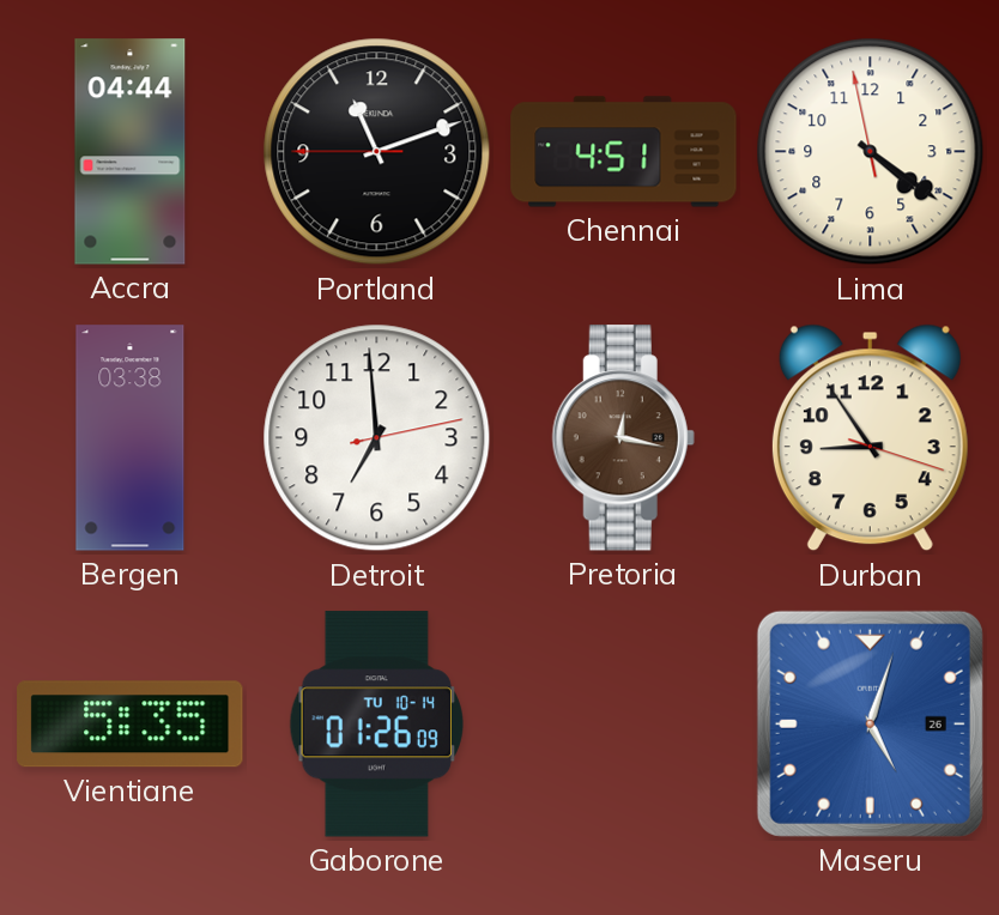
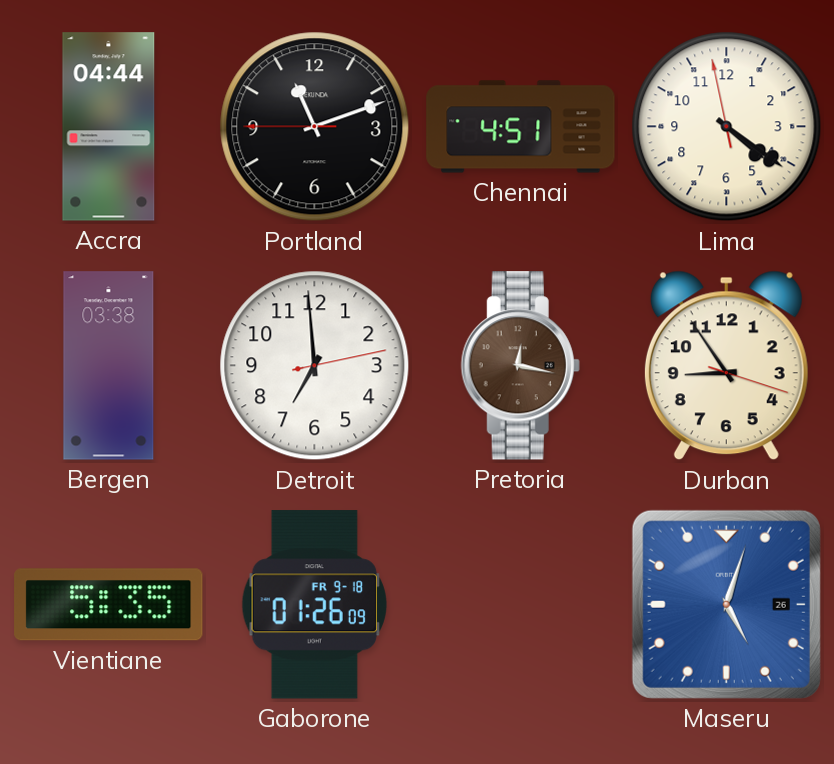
Gaborone date: TU 10-14 -> FR 9-18
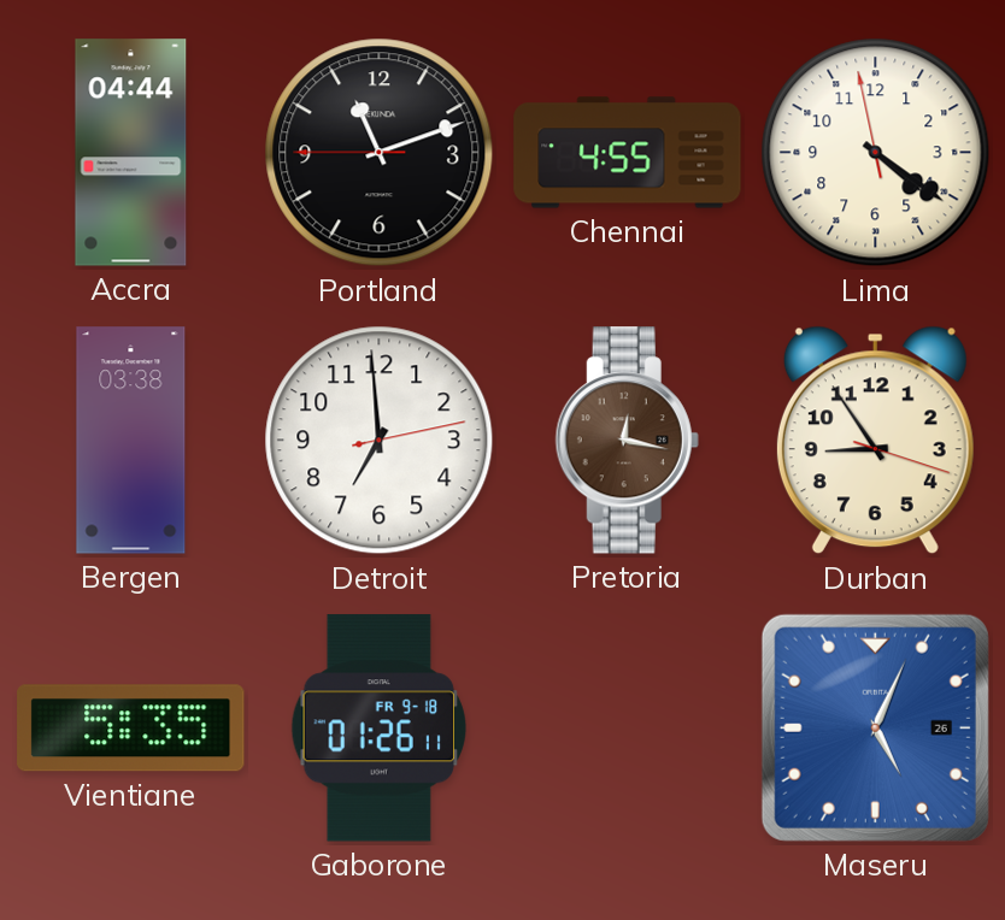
Chennai: 4:51 -> 4:55
Gaborone: 01:26:09 -> 01:26:11
Maseru: 5:03 -> 5:04
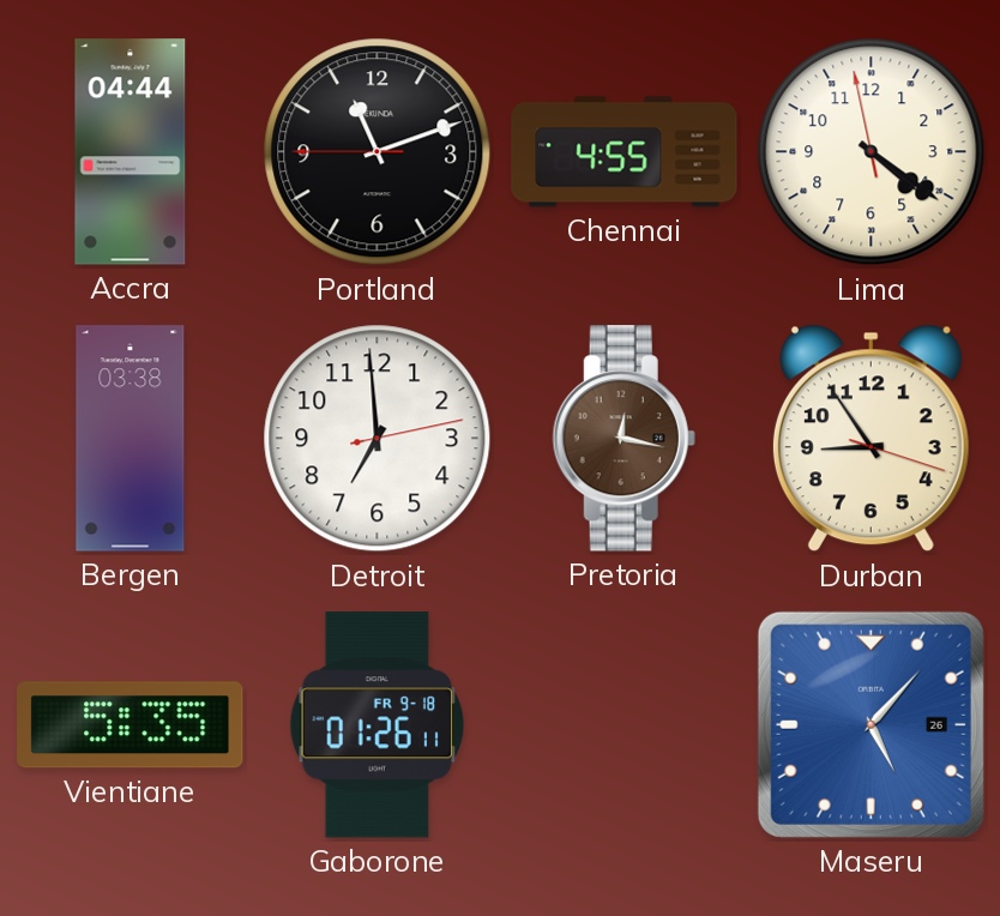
Maseru: 5:04 -> 5:07
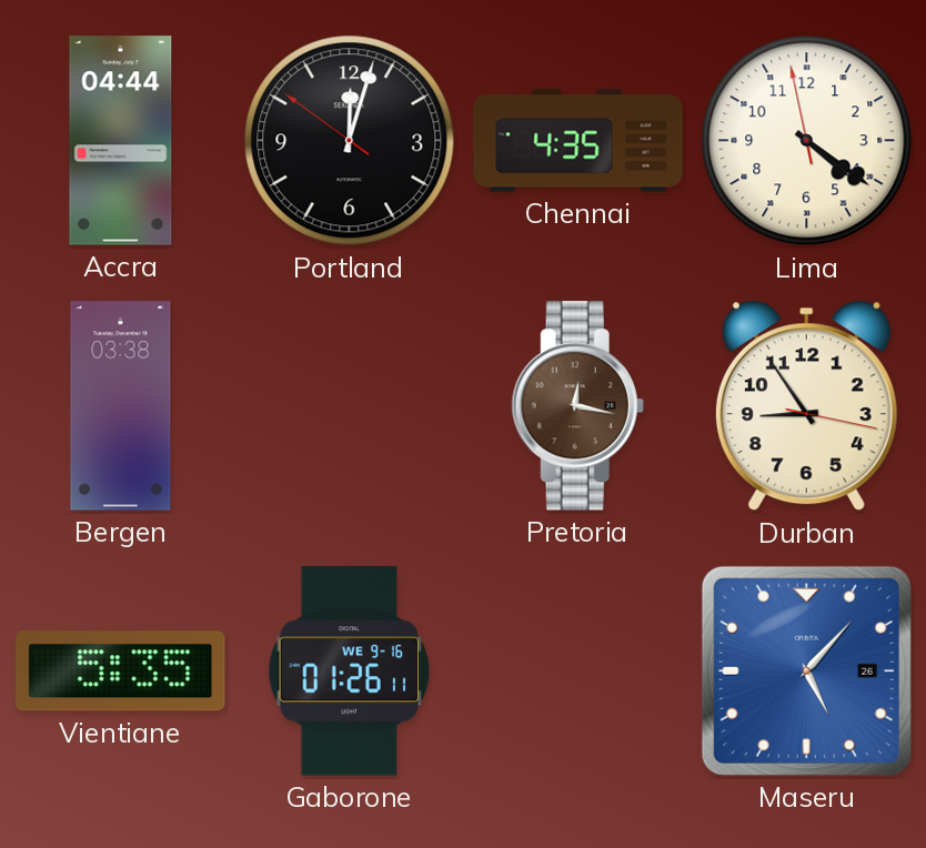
Portland: 11:11 -> 12:02
Chennai: 4:55 -> 4:35
Detroit: 6:59 -> none
Durban: 8:54:18 -> 8:54:17
Gaborone date: FR 9-18 -> WE 9-16
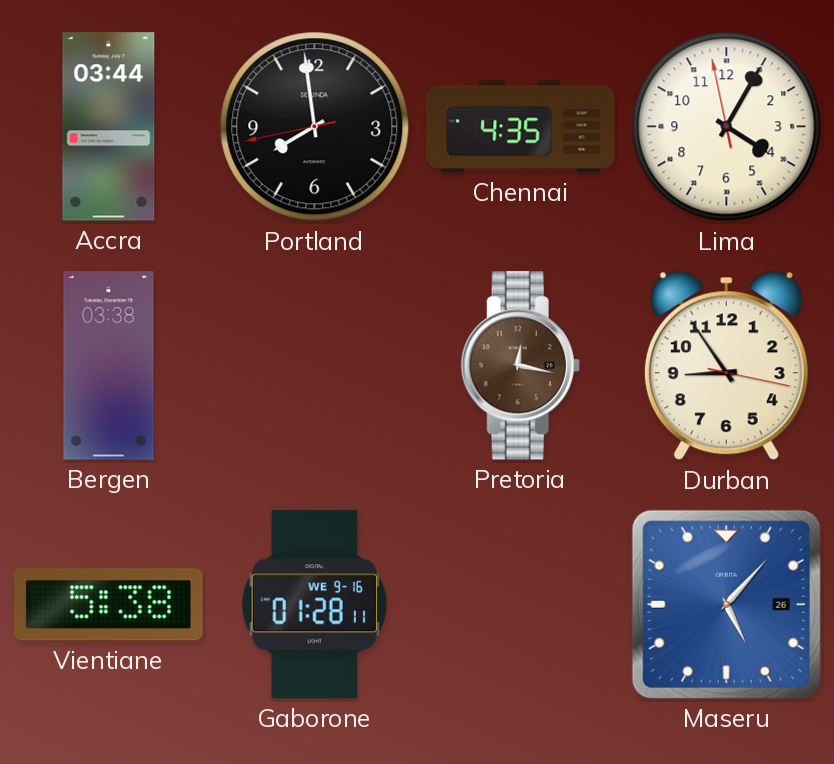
Accra: 04:44 -> 03:44
Portland: 12:02 -> 7:58
Lima: 4:20 -> 4:04
Vientiane: 5:35 -> 5:38
Gaborone: 01:26 -> 01:28
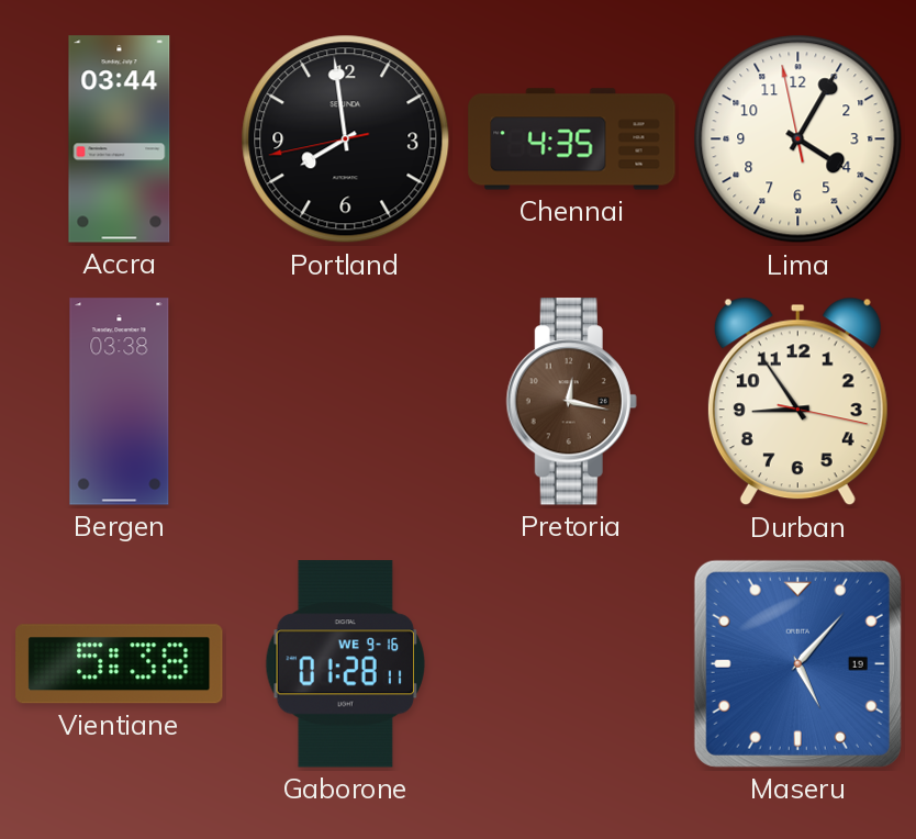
Maseru date: 26 -> 19
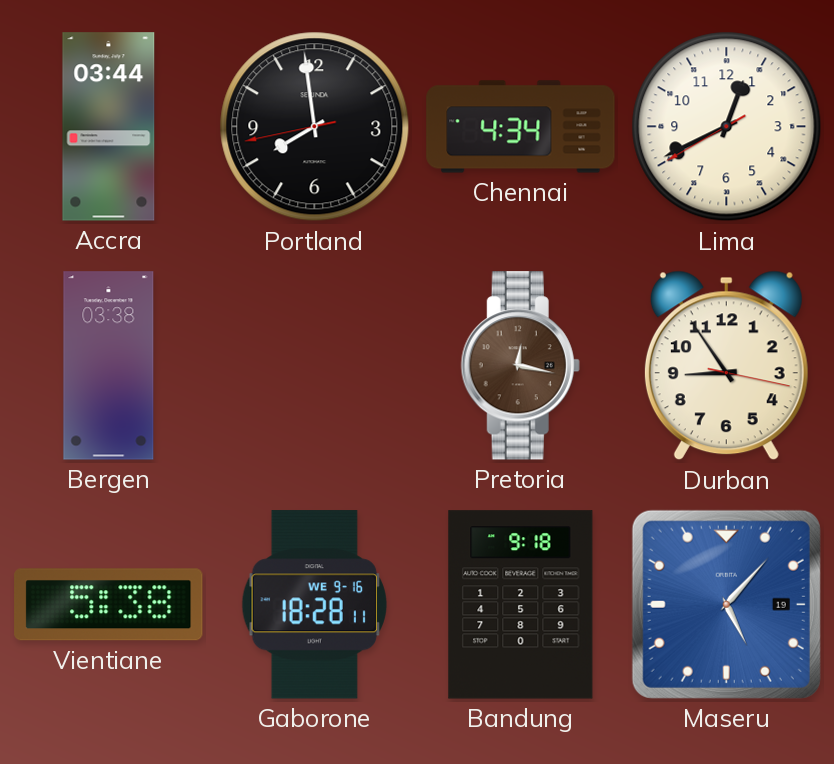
Chennai: 4:35 -> 4:34
Lima: 4:04 -> 12:40
Gaborone: 01:28 -> 18:28
Bandung: none -> 9:18
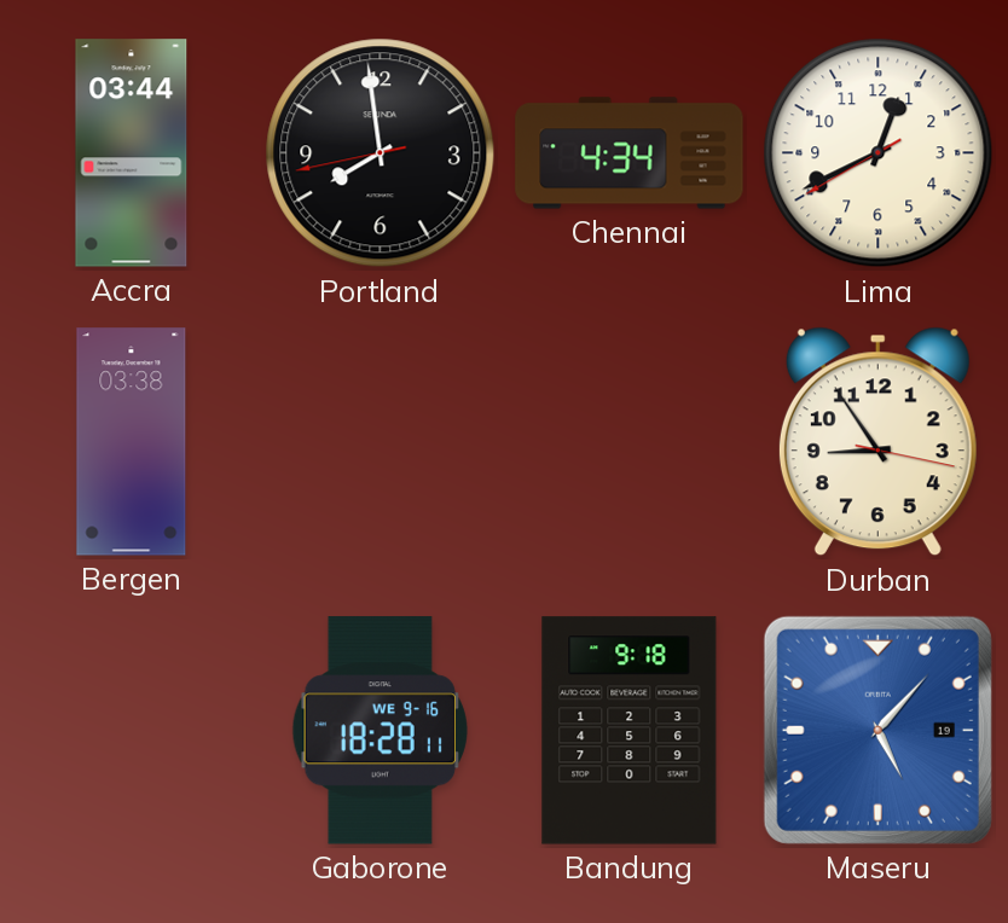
Pretoria: 12:17 -> none
Vientiane: 5:38 -> none
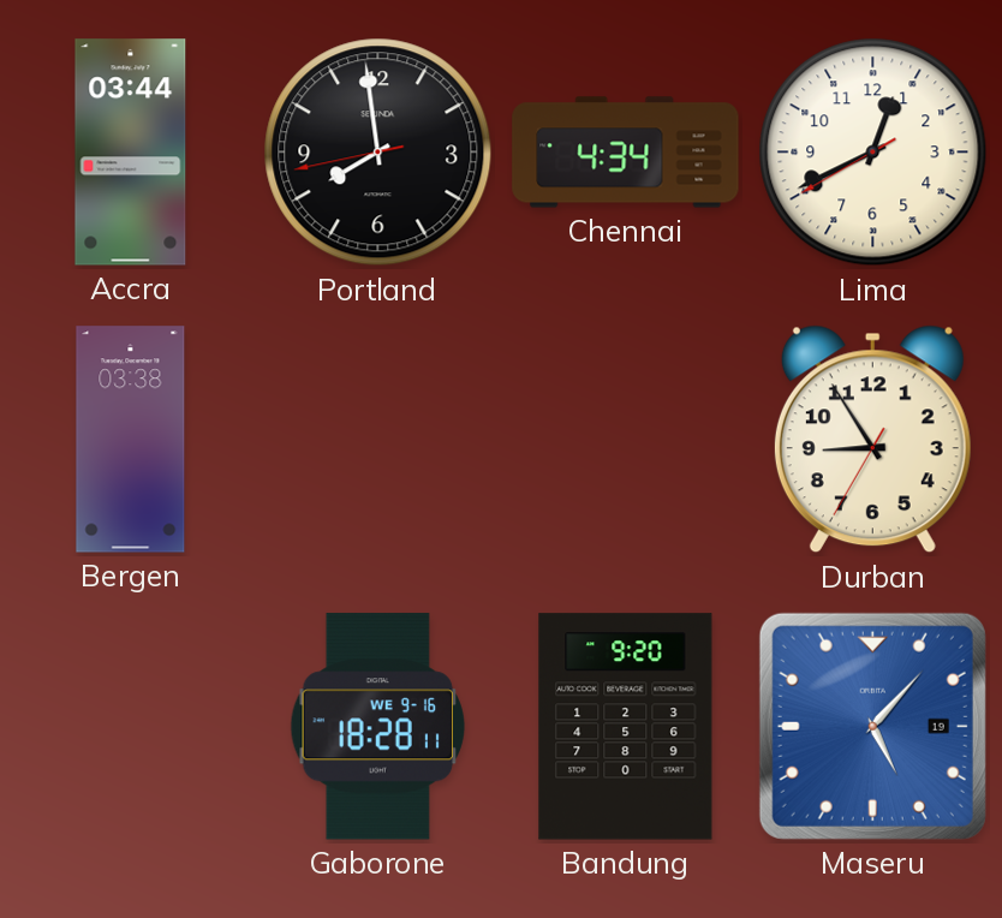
Durban: 8:54:17 -> 8:54:35
Bandung: 9:18 -> 9:20
